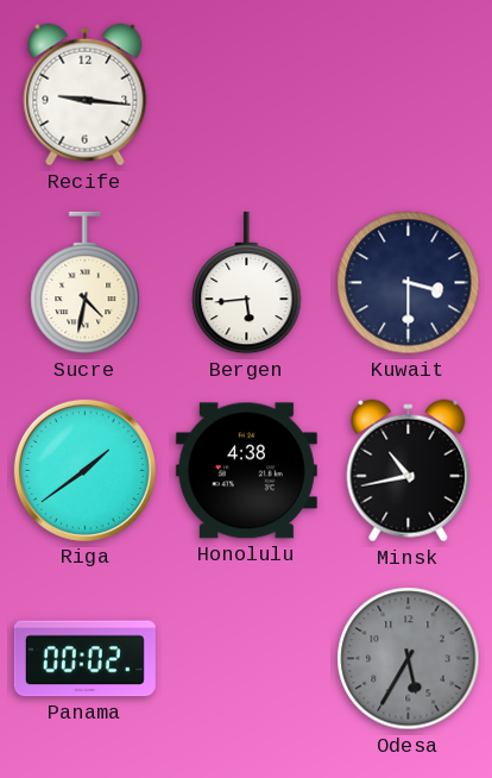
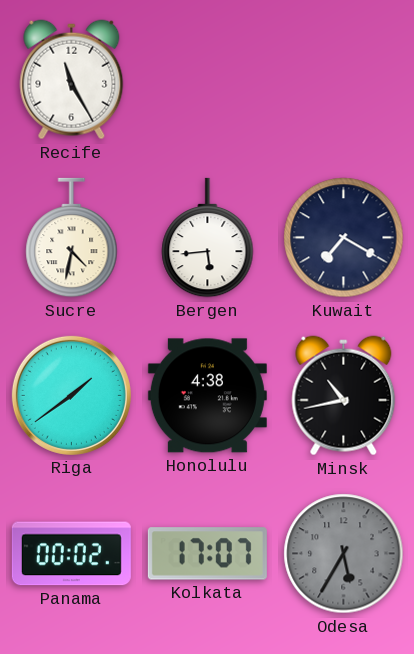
Recife: 9:16 -> 11:25
Kuwait: 3:30 -> 7:20
Kolkata: none -> 17:07
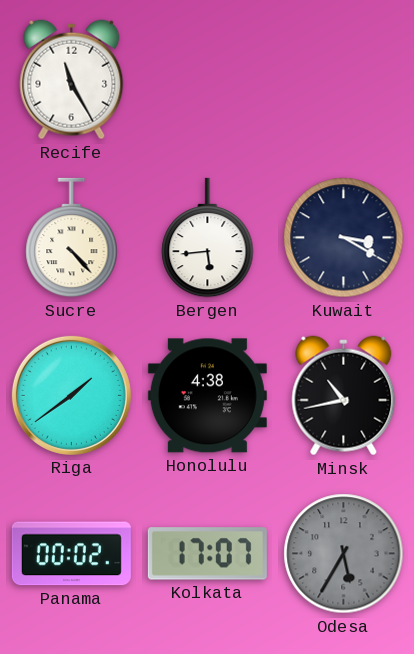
Sucre: 4:32 -> 4:23
Kuwait: 7:20 -> 3:20
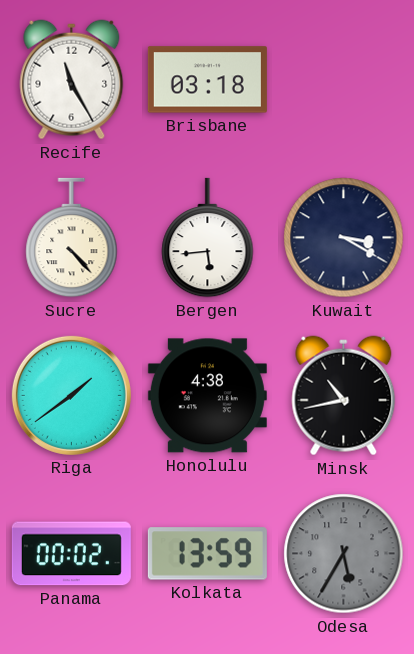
Brisbane: none -> 03:18
Kolkata: 17:07 -> 13:59
